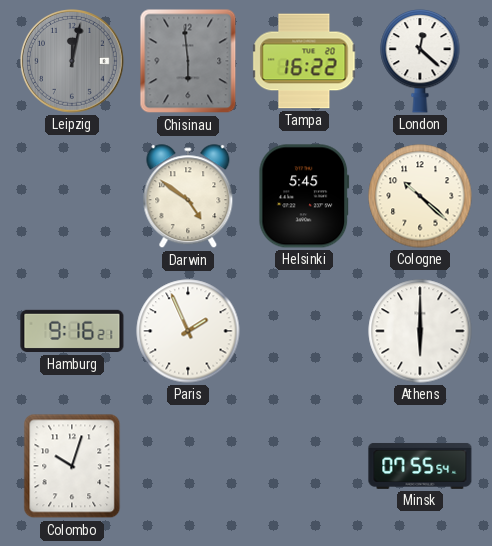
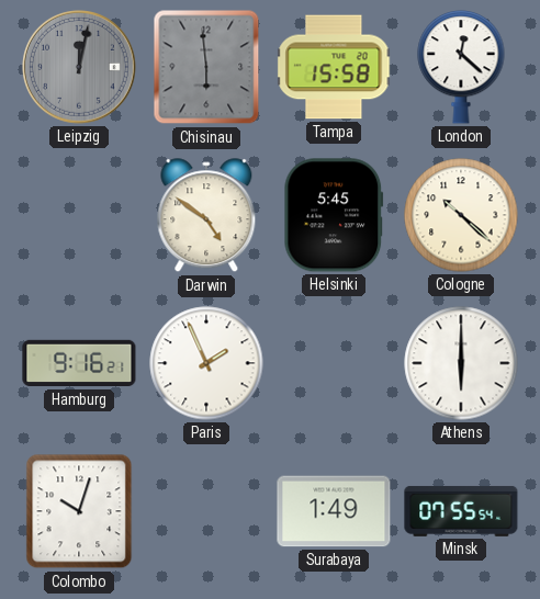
Tampa: 16:22 -> 15:58
Surabaya: none -> 1:49
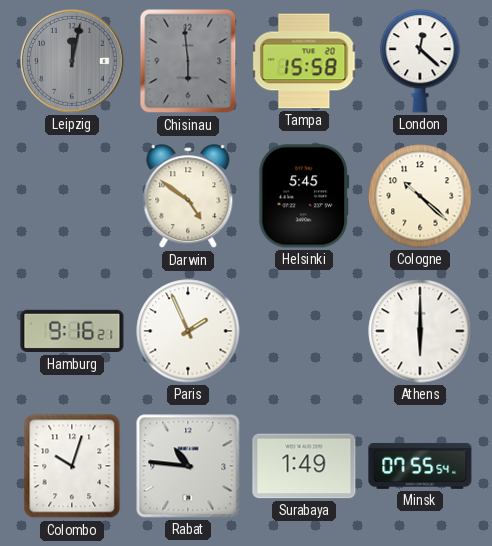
Rabat: none -> 10:46
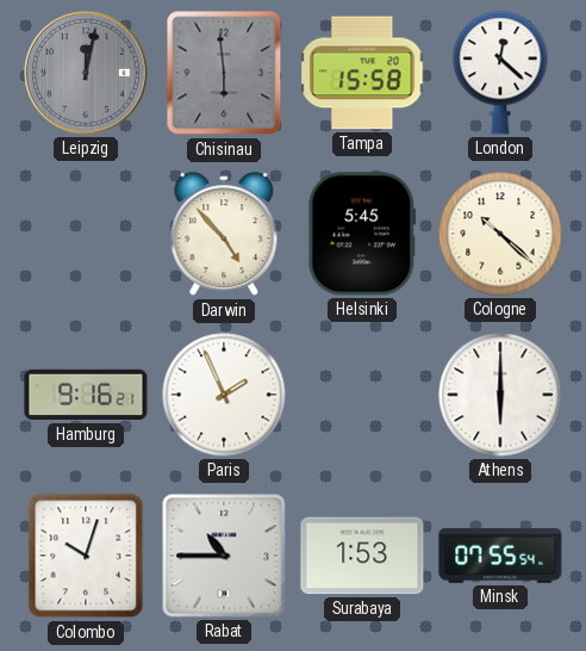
Darwin: 4:51 -> 4:53
Rabat: 10:46 -> 10:45
Surabaya: 1:49 -> 1:53
